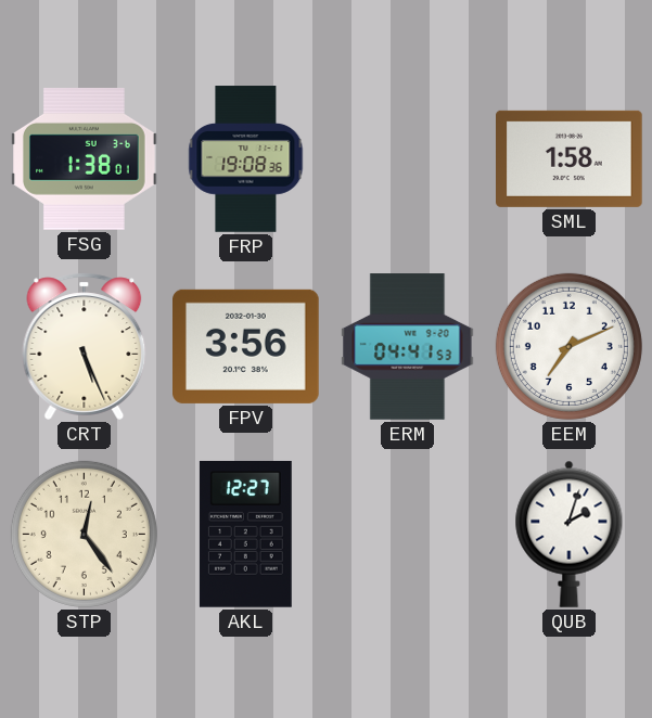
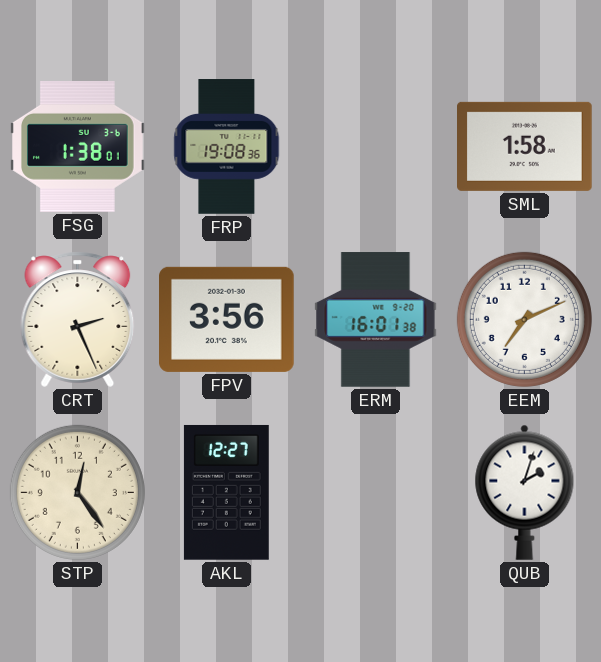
CRT: 5:26 -> 2:26
ERM: 04:41 -> 16:01
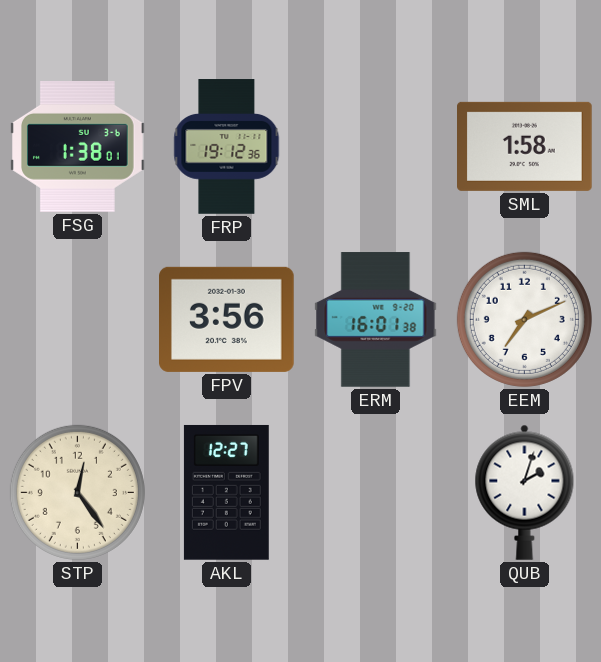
FRP: 19:08 -> 19:12
CRT: 2:26 -> none
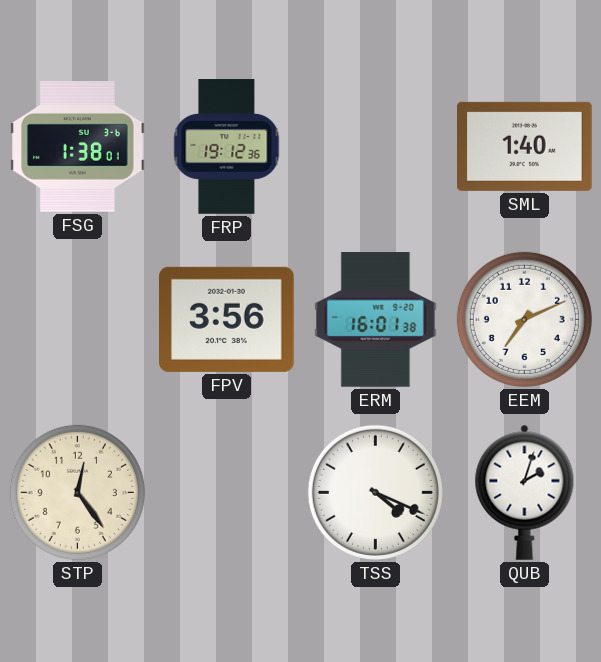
SML: 1:58 -> 1:40
AKL: 12:27 -> none
TSS: none -> 4:19
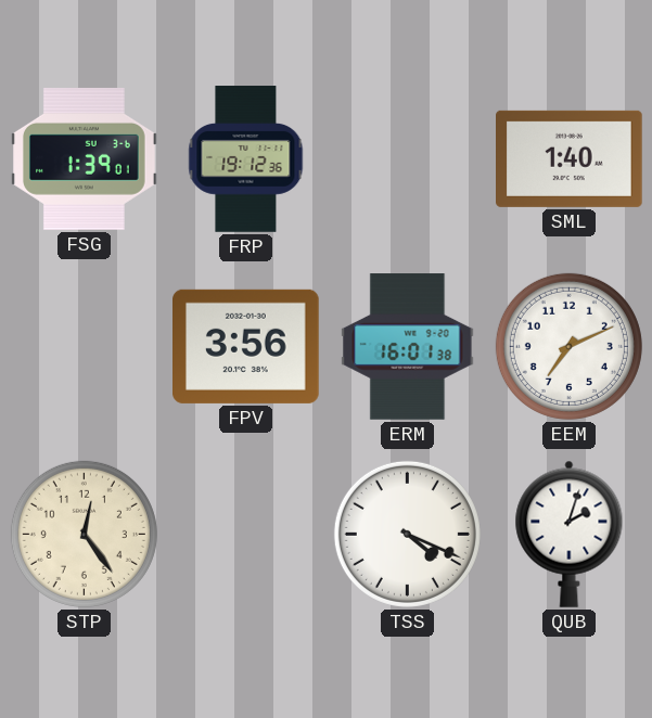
FSG: 1:38 -> 1:39
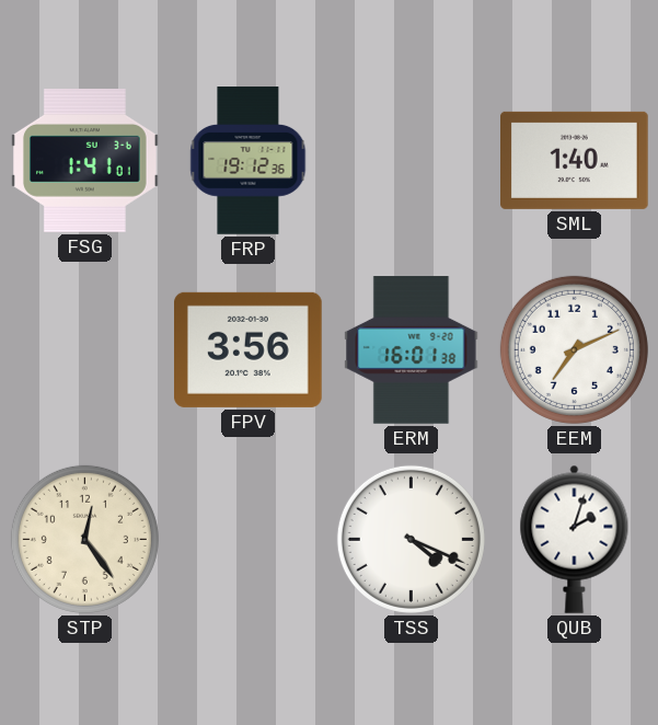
FSG: 1:39 -> 1:41
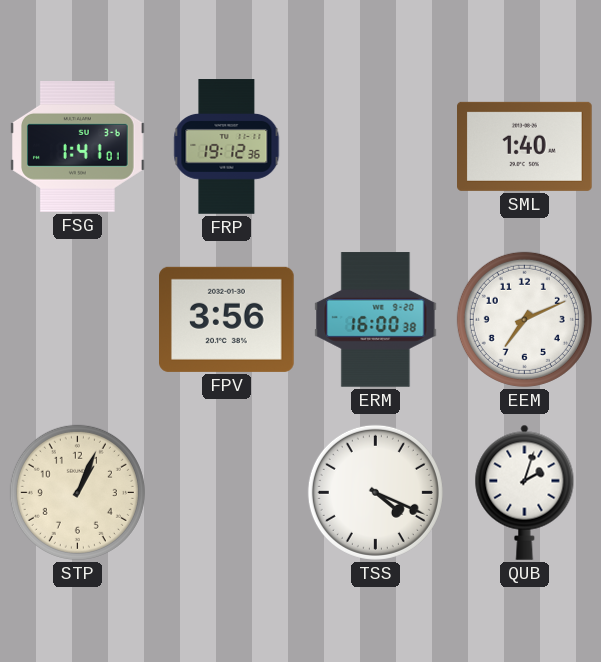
ERM: 16:01 -> 16:00
STP: 12:24 -> 1:04
